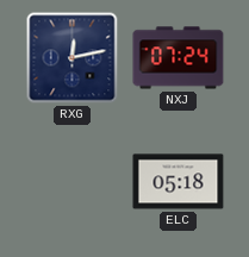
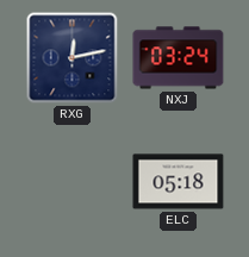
NXJ: 07:24 -> 03:24
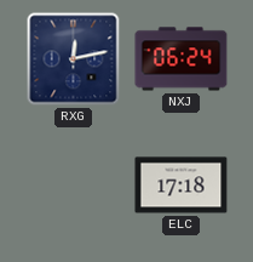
NXJ: 03:24 -> 06:24
ELC: 05:18 -> 17:18
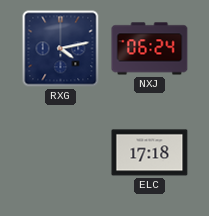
RXG: 12:13 -> 4:13
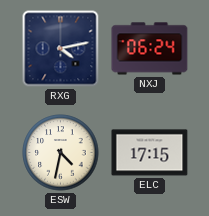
ESW: none -> 4:32
ELC: 17:18 -> 17:15
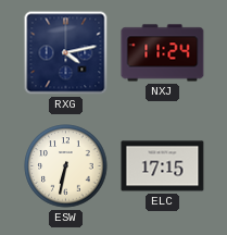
NXJ: 06:24 -> 11:24
ESW: 4:32 -> 6:32
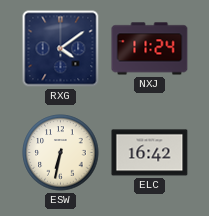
RXG: 4:13 -> 4:09
ELC: 17:15 -> 16:42
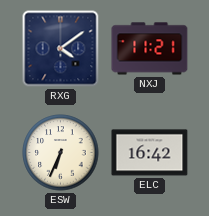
NXJ: 11:24 -> 11:21
ESW: 6:32 -> 6:34
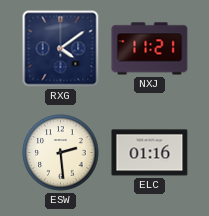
ESW: 6:34 -> 2:29
ELC: 16:42 -> 01:16
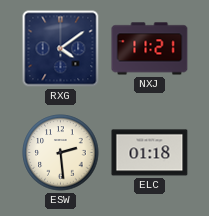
ELC: 01:16 -> 01:18
